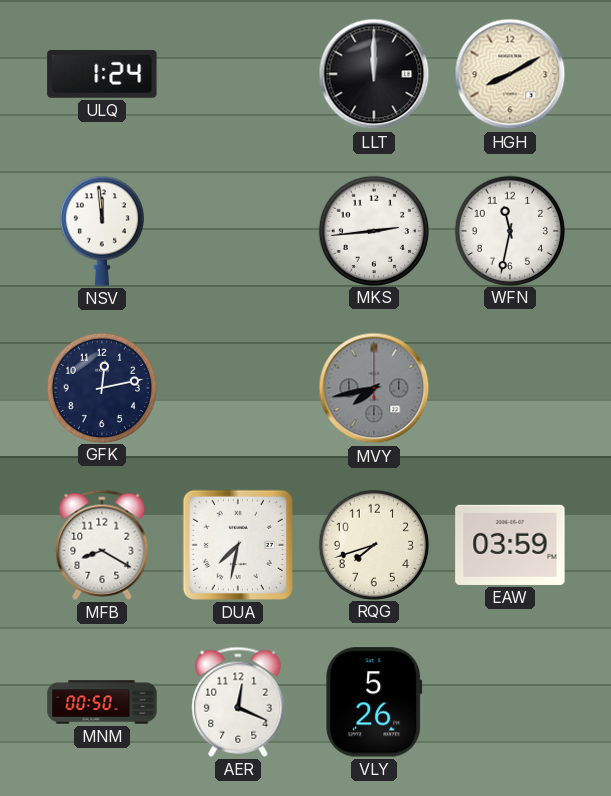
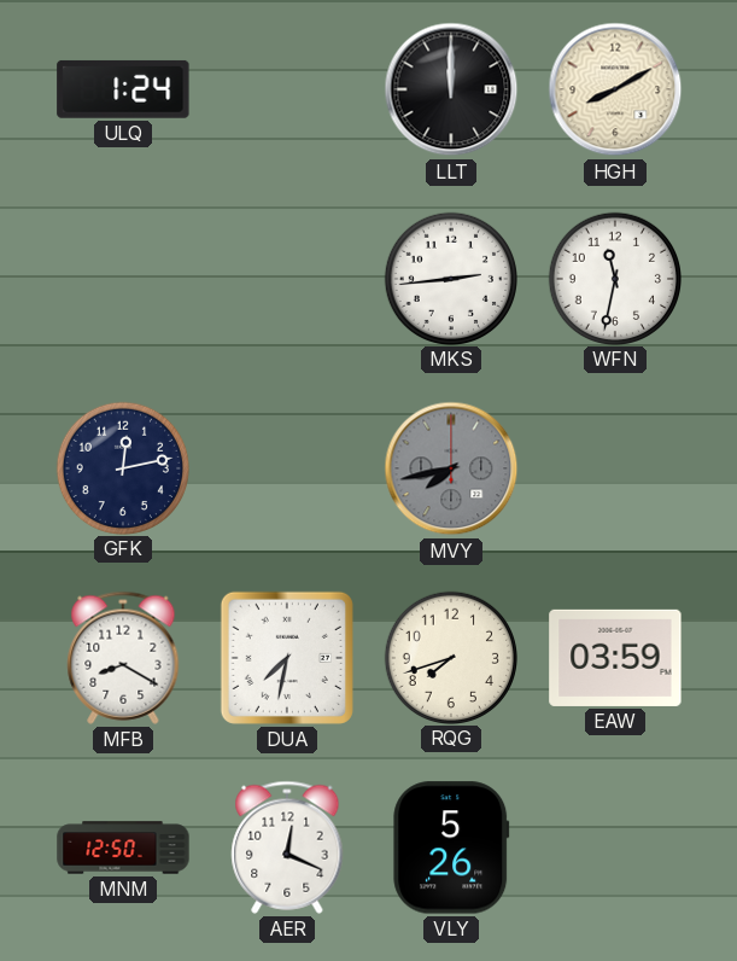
NSV: 11:59 -> none
MNM: 00:50 -> 12:50
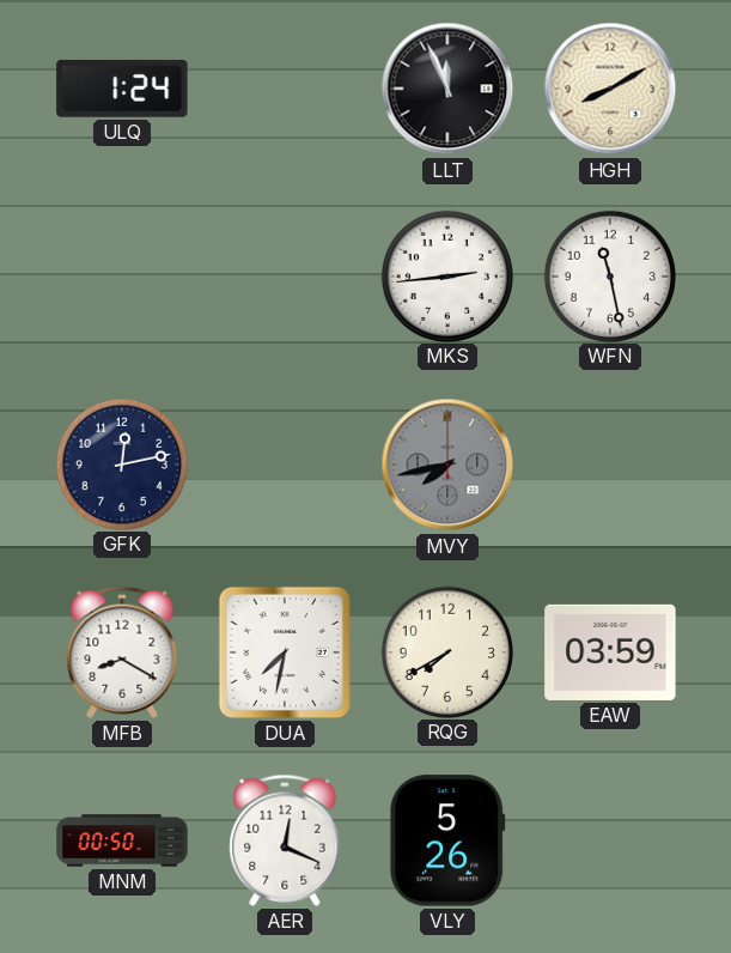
LLT: 12:00 -> 11:56
WFN: 11:32 -> 11:28
RQG: 7:42 -> 7:40
MNM: 12:50 -> 00:50
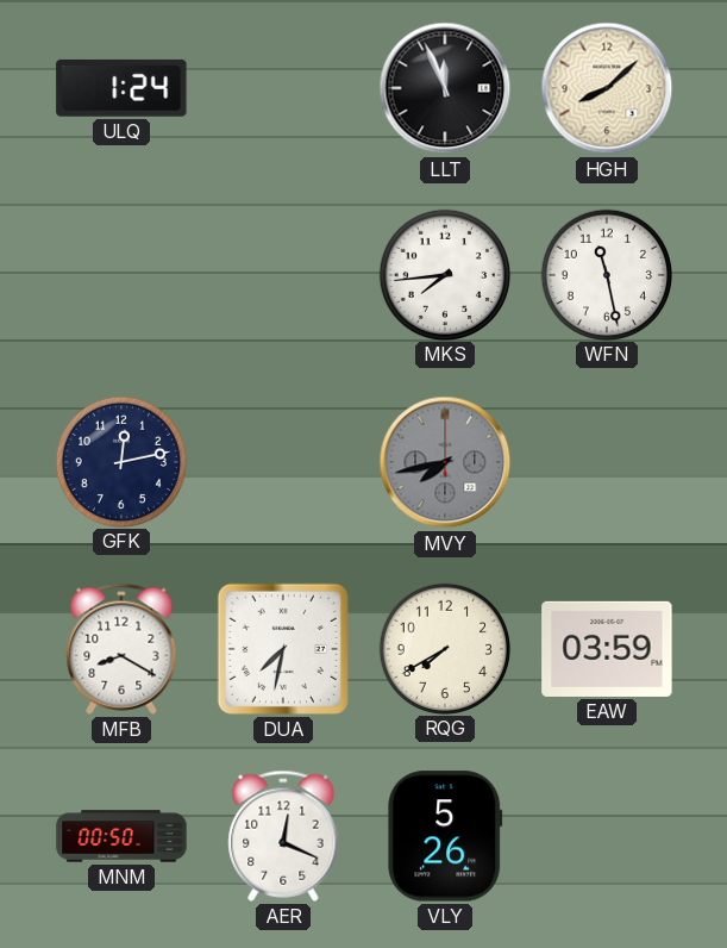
HGH: 8:10 -> 8:08
MKS: 2:44 -> 7:44
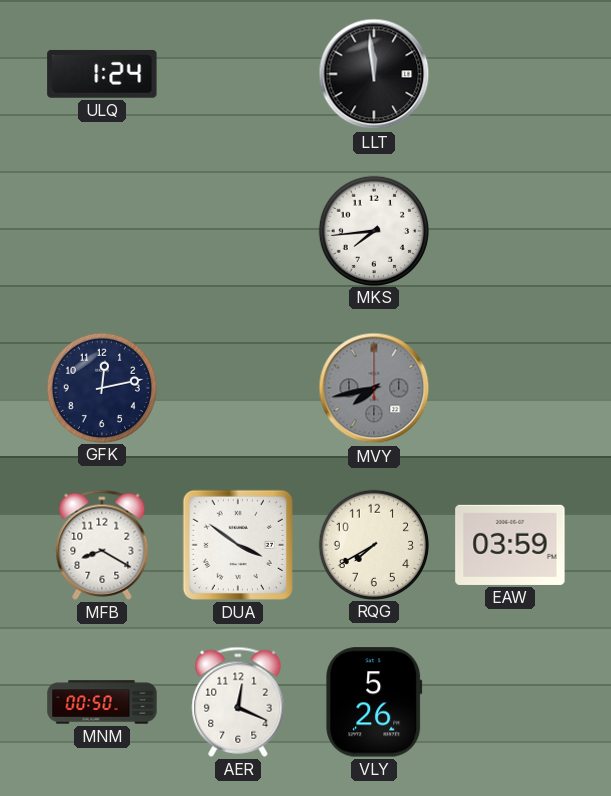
LLT: 11:56 -> 11:59
HGH: 8:08 -> none
WFN: 11:28 -> none
DUA: 7:32 -> 3:51
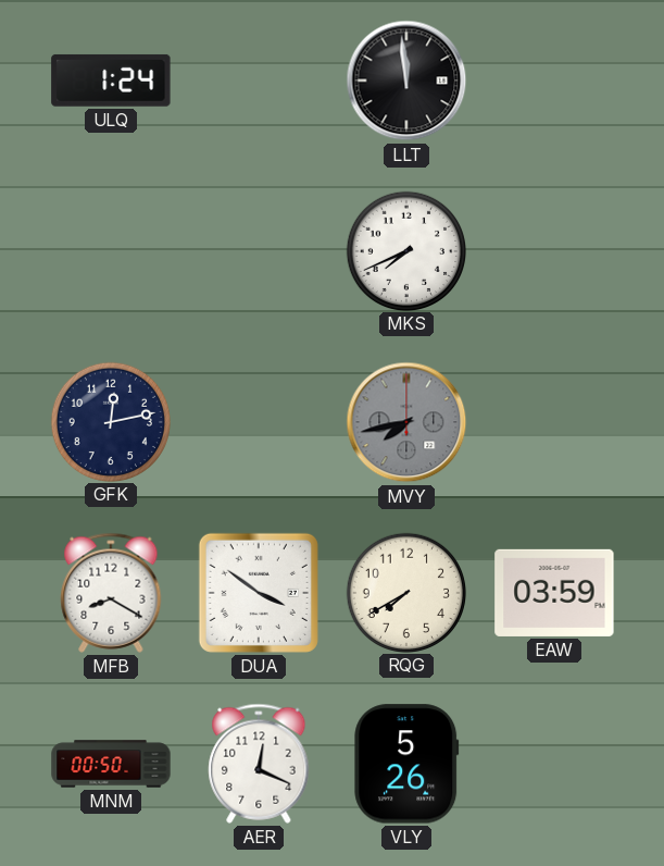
MKS: 7:44 -> 7:41
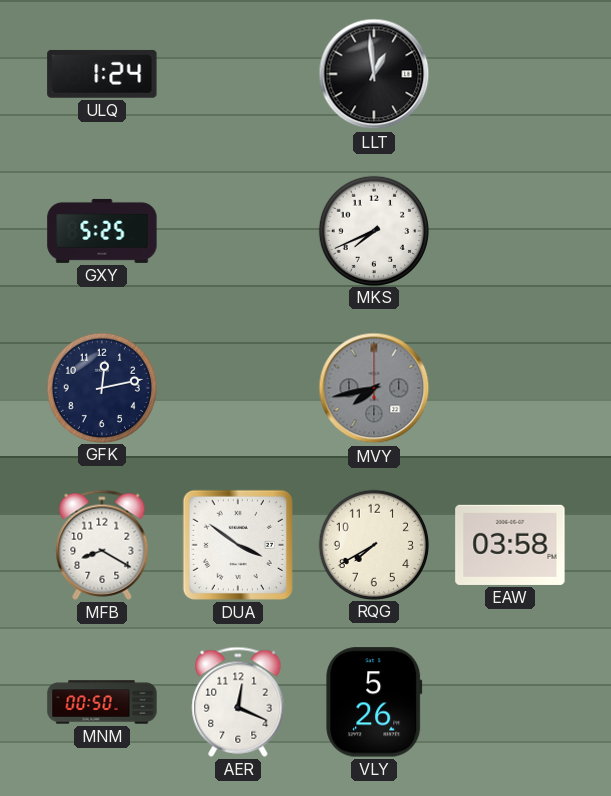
LLT: 11:59 -> 12:59
GXY: none -> 5:25
EAW: 03:59 -> 03:58
